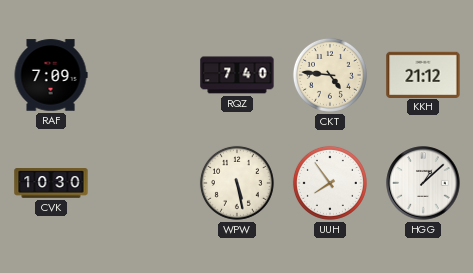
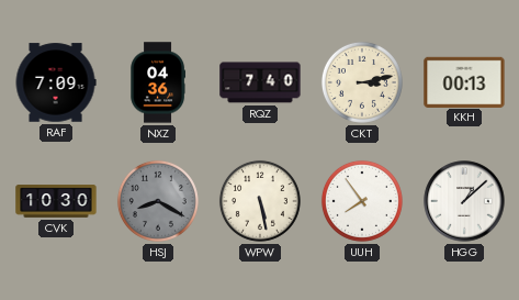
NXZ: none -> 04:36
CKT: 4:46 -> 3:13
KKH: 21:12 -> 00:13
HSJ: none -> 8:20
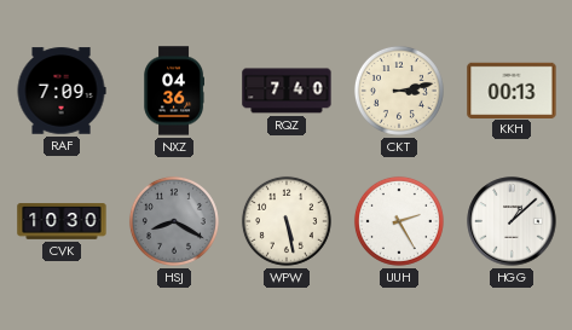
UUH: 7:54 -> 2:25
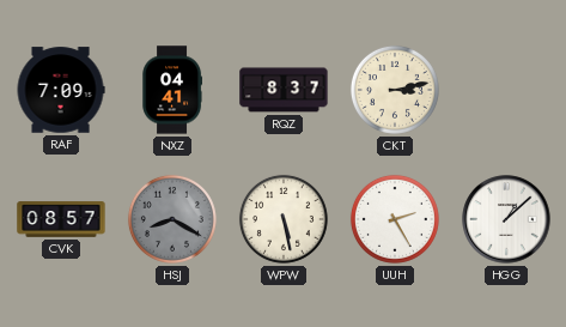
NXZ: 04:36 -> 04:41
RQZ: 7:40 -> 8:37
KKH: 00:13 -> none
CVK: 10:30 -> 08:57
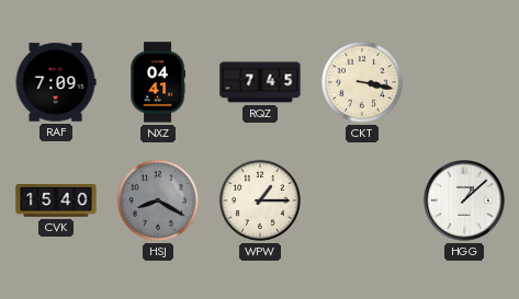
RQZ: 8:37 -> 7:45
CKT: 3:13 -> 3:17
CVK: 08:57 -> 15:40
WPW: 5:28 -> 1:15
UUH: 2:25 -> none
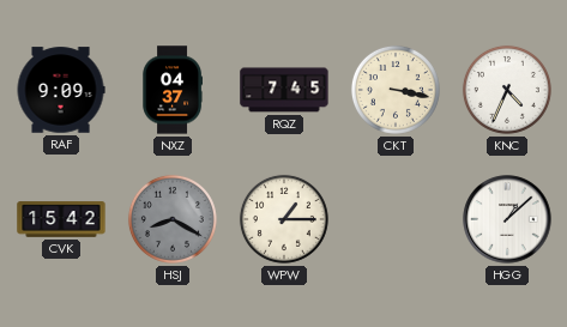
RAF: 7:09 -> 9:09
NXZ: 04:41 -> 04:37
KNC: none -> 4:34
CVK: 15:40 -> 15:42
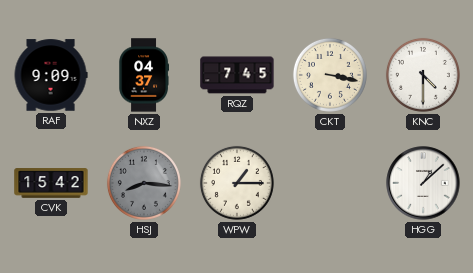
KNC: 4:34 -> 4:30
HSJ: 8:20 -> 8:16
